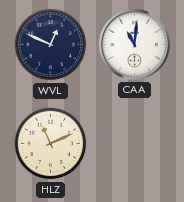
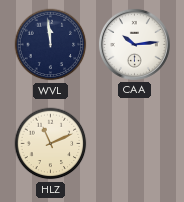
WVL: 12:49 -> 11:59
CAA: 11:01 -> 10:14
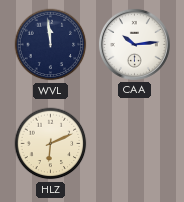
HLZ: 11:11 -> 6:11
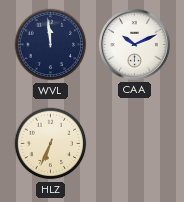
CAA: 10:14 -> 10:11
HLZ: 6:11 -> 6:34
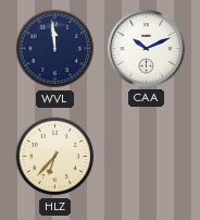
HLZ: 6:34 -> 6:37
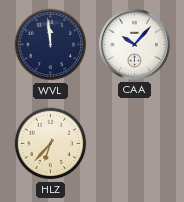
CAA: 10:11 -> 10:07
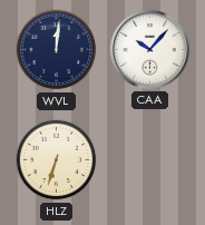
WVL: 11:59 -> 12:01
HLZ: 6:37 -> 6:33
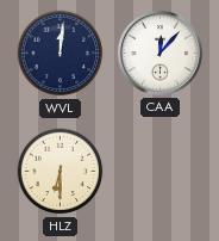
CAA: 10:07 -> 12:07
HLZ: 6:33 -> 6:30
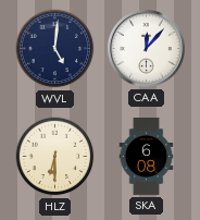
WVL: 12:01 -> 5:01
SKA: none -> 6:08
